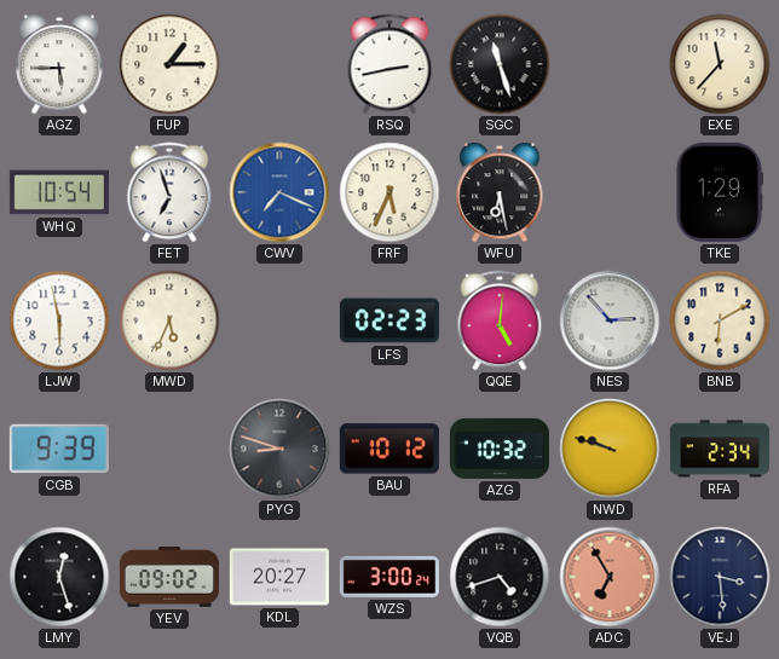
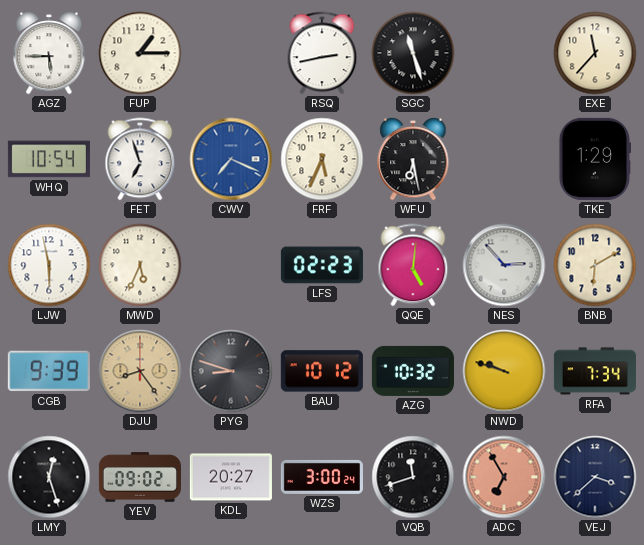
DJU: none -> 8:24
RFA: 2:34 -> 7:34
VQB: 4:42 -> 11:42
VEJ: 3:29 -> 3:38
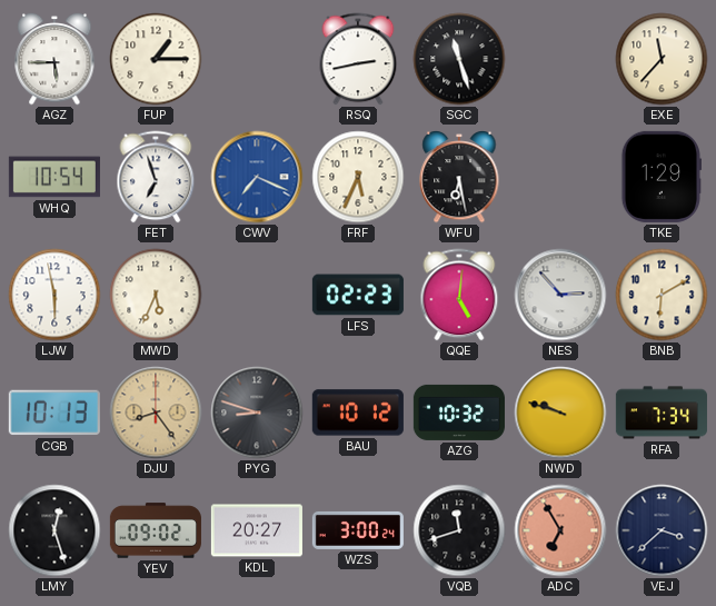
CGB: 9:39 -> 10:13
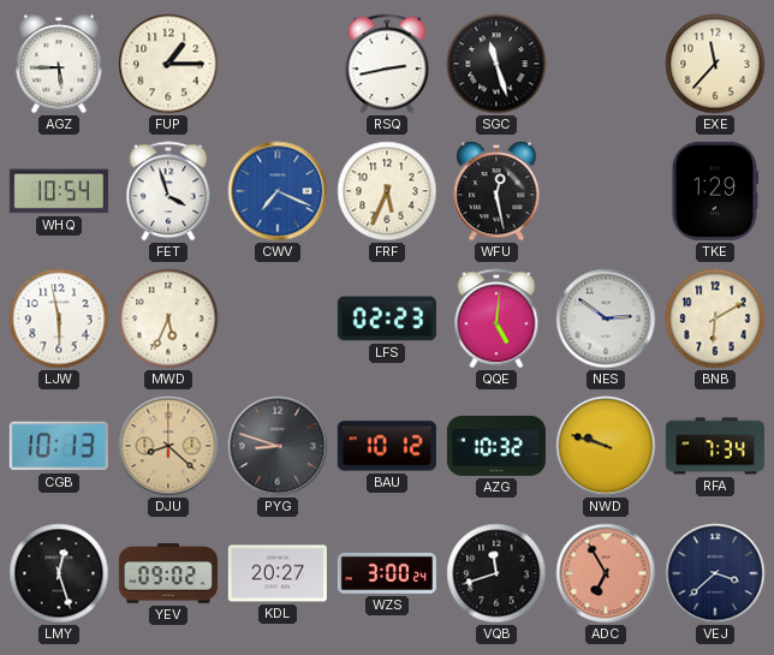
FET: 6:57 -> 3:57
WFU: 6:28 -> 12:28
NES: 2:53 -> 2:51
DJU: 8:24 -> 8:22
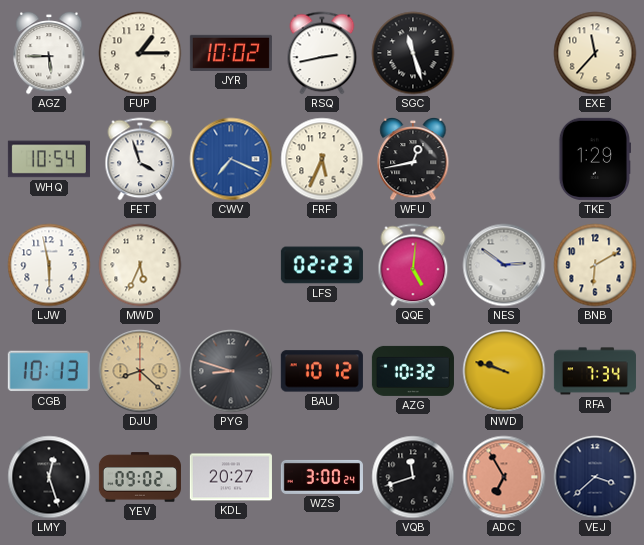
JYR: none -> 10:02
WFU: 12:28 -> 12:43
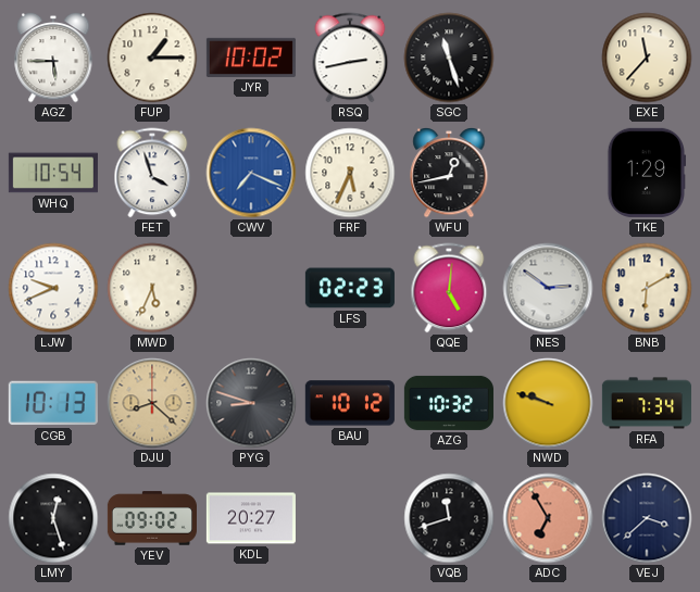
LJW: 5:58 -> 9:41
WZS: 3:00 -> none
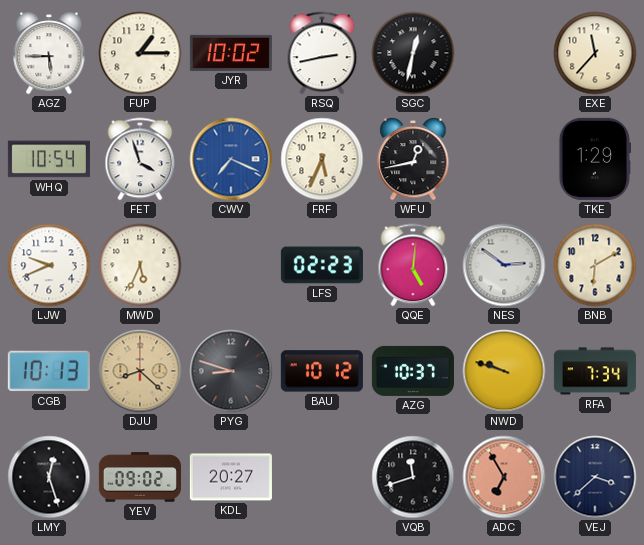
SGC: 11:27 -> 12:32
AZG: 10:32 -> 10:37
